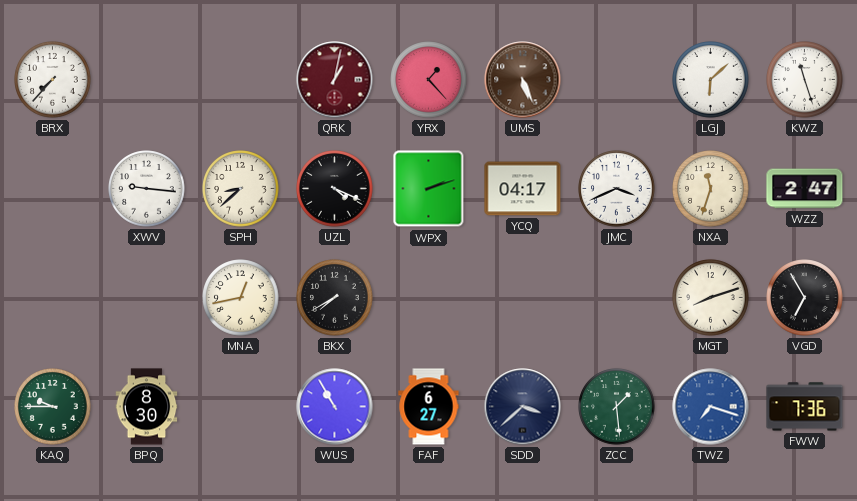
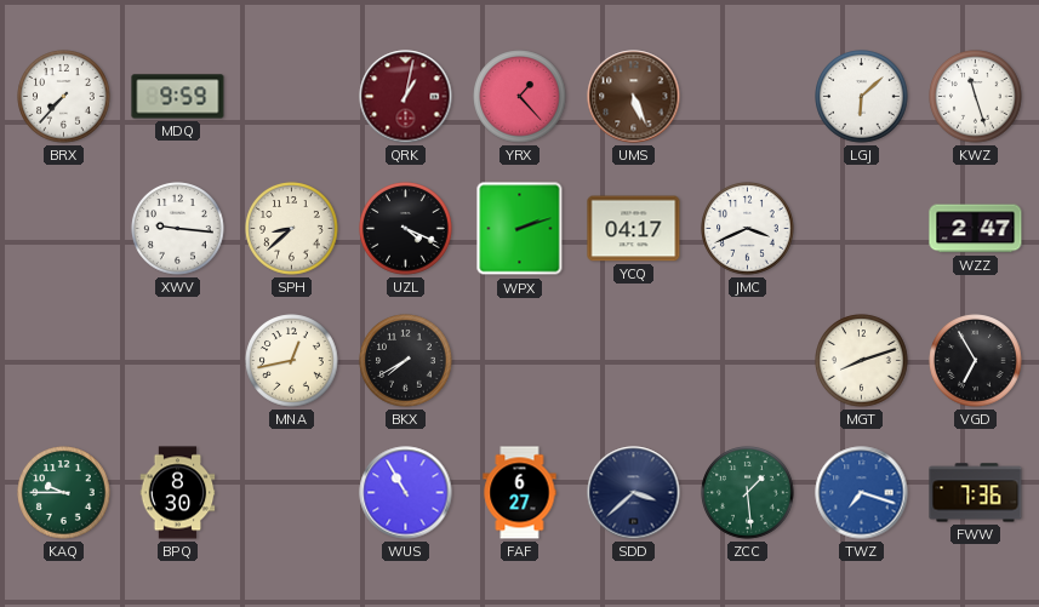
MDQ: none -> 9:59
NXA: 11:33 -> none
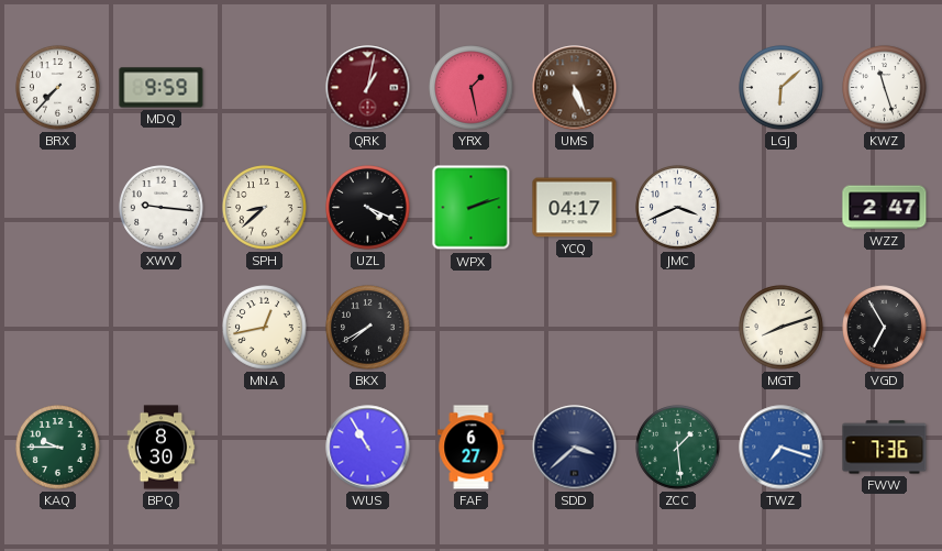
YRX: 1:23 -> 1:28
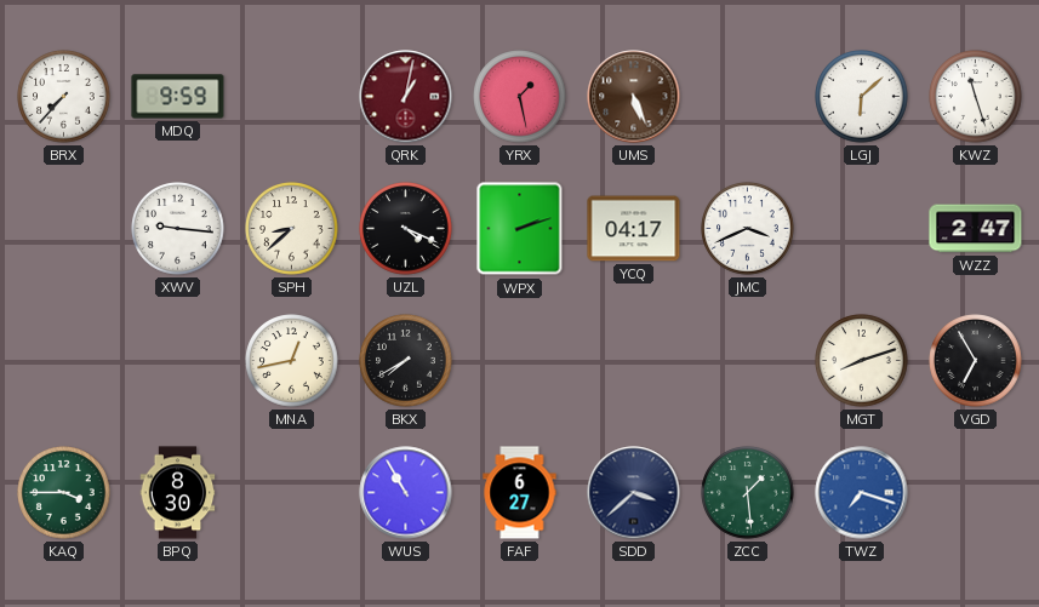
KAQ: 9:45 -> 3:45
FWW: 7:36 -> none
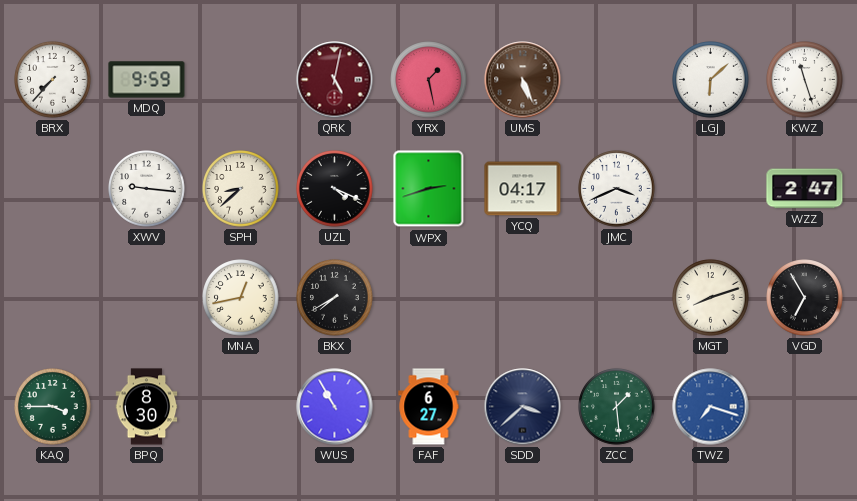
QRK: 1:02 -> 5:02
WPX: 2:12 -> 2:42
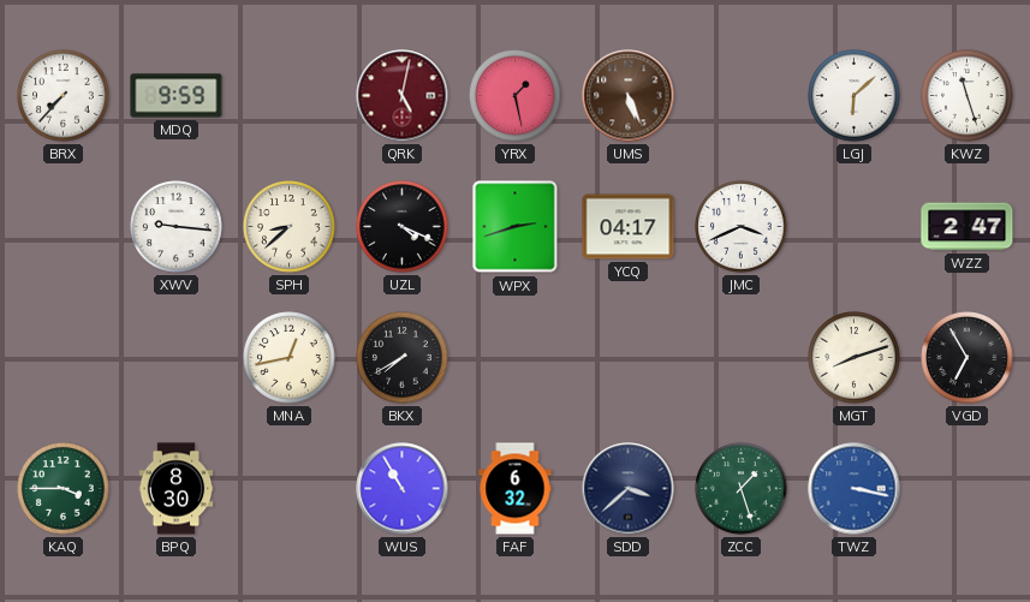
FAF: 6:27 -> 6:32
ZCC: 1:29 -> 1:27
TWZ: 7:18 -> 3:17
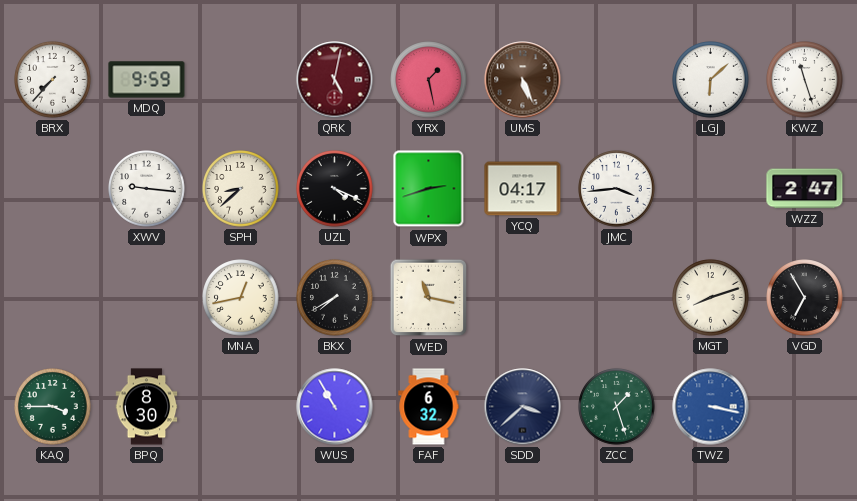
JMC: 3:41 -> 3:44
WED: none -> 11:17
